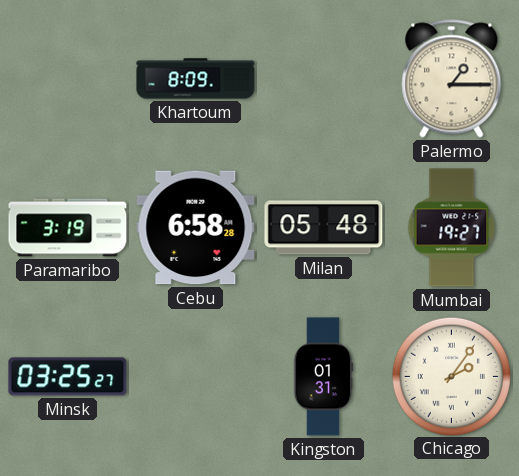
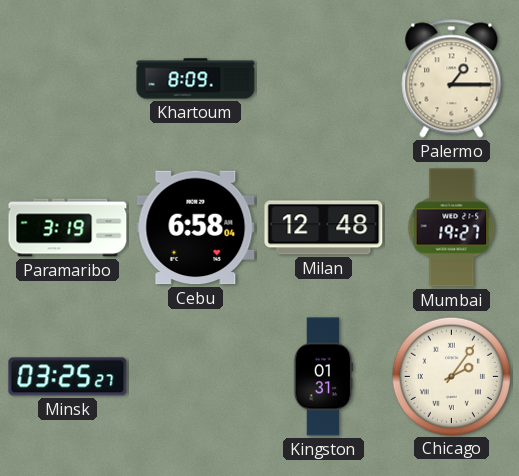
Cebu: 6:58:28 -> 6:58:04
Milan: 05:48 -> 12:48
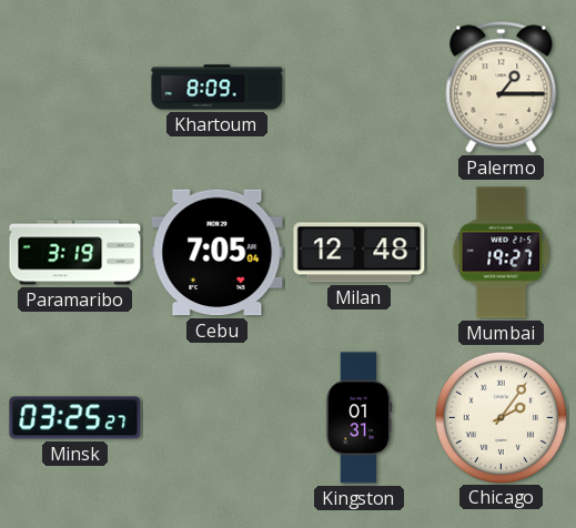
Cebu: 6:58 -> 7:05
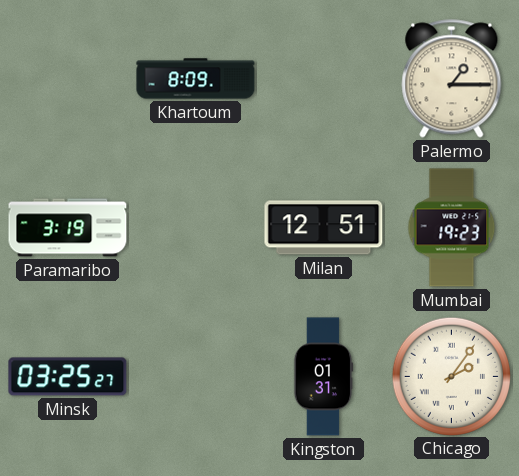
Cebu: 7:05 -> none
Milan: 12:48 -> 12:51
Mumbai: 19:27 -> 19:23
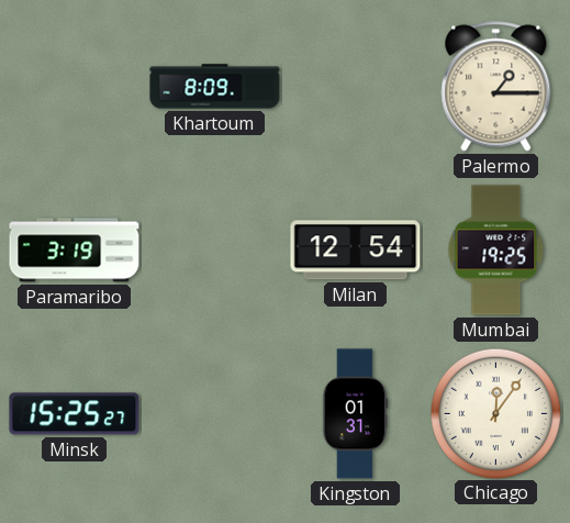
Milan: 12:51 -> 12:54
Mumbai: 19:23 -> 19:25
Minsk: 03:25 -> 15:25
Chicago: 2:06 -> 12:06
